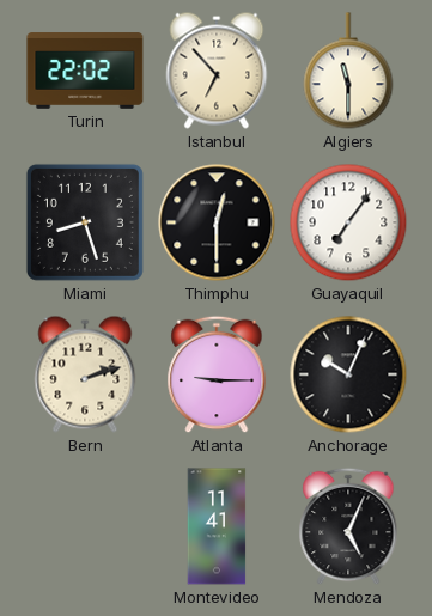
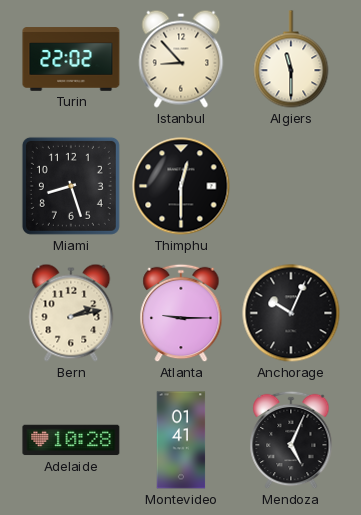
Istanbul: 6:53 -> 8:53
Guayaquil: 7:06 -> none
Bern: 2:12 -> 2:13
Adelaide: none -> 10:28
Montevideo: 11:41 -> 01:41
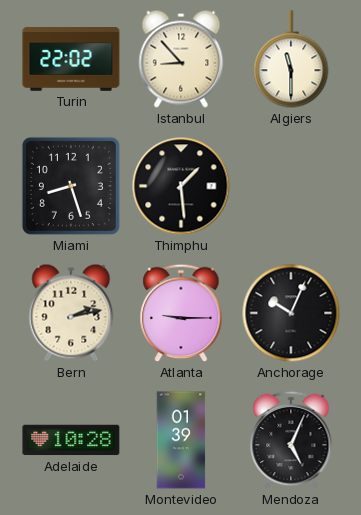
Thimphu: 12:30 -> 1:29
Montevideo: 01:41 -> 01:39
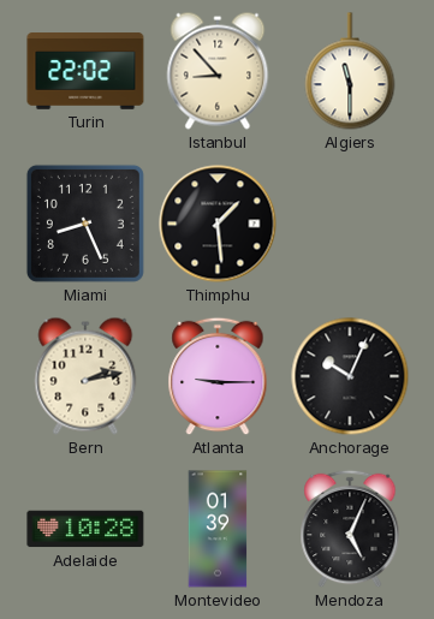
Miami: 8:27 -> 8:26
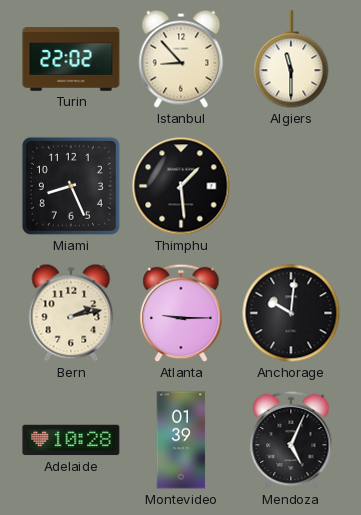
Anchorage: 10:04 -> 10:01
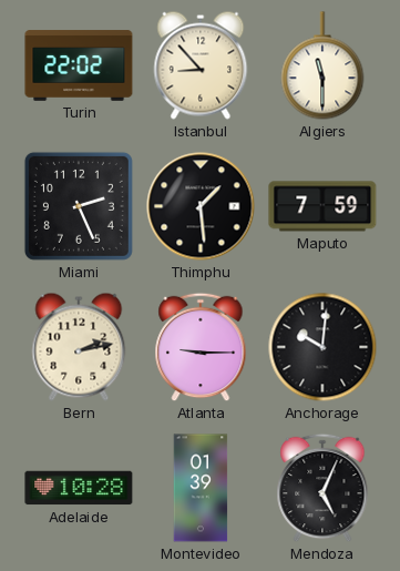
Miami: 8:26 -> 2:26
Maputo: none -> 7:59
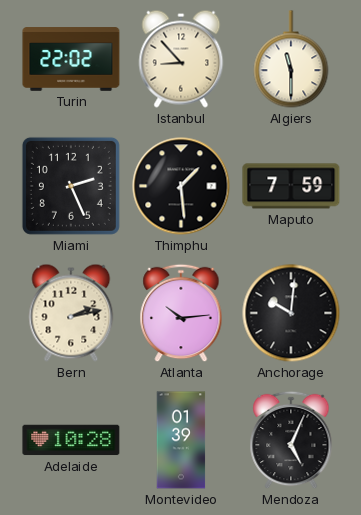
Atlanta: 9:15 -> 10:14
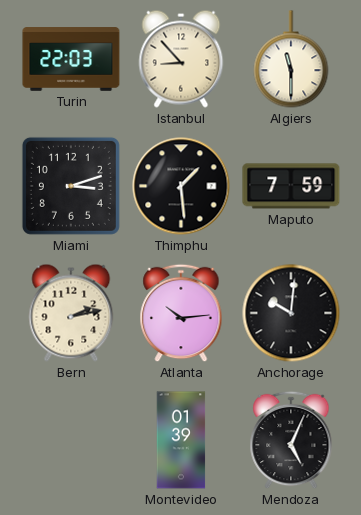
Turin: 22:02 -> 22:03
Miami: 2:26 -> 3:12
Adelaide: 10:28 -> none
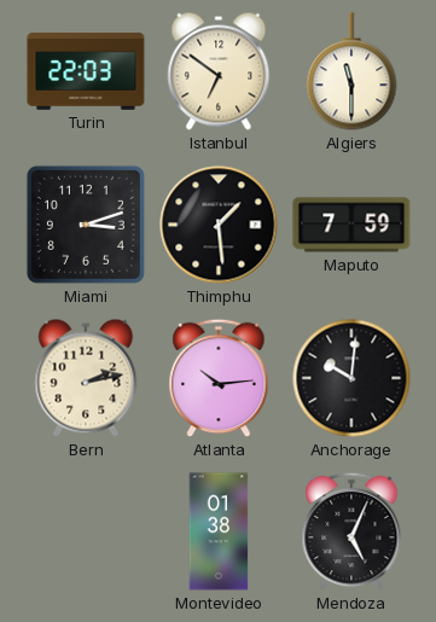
Istanbul: 8:53 -> 6:51
Montevideo: 01:39 -> 01:38
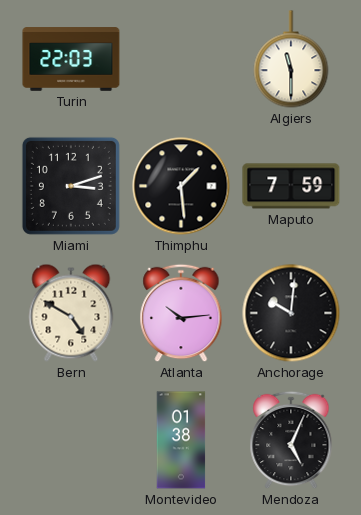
Istanbul: 6:51 -> none
Bern: 2:13 -> 4:50
